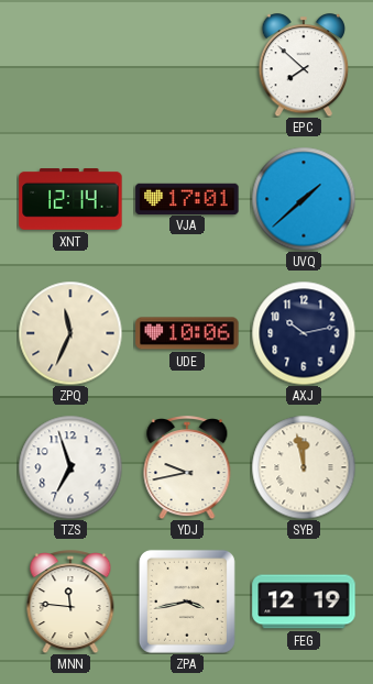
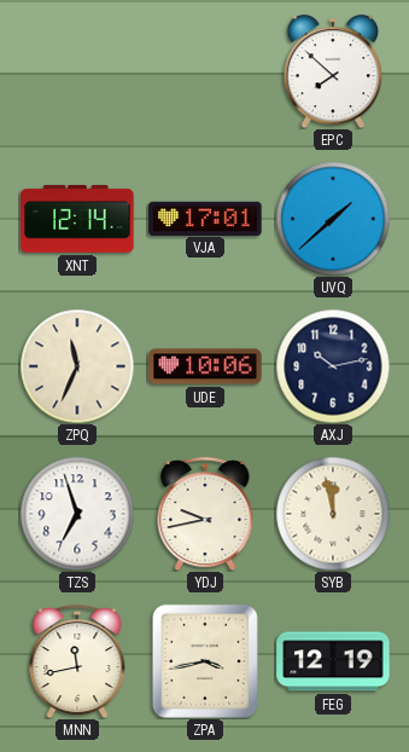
MNN: 11:46 -> 11:43
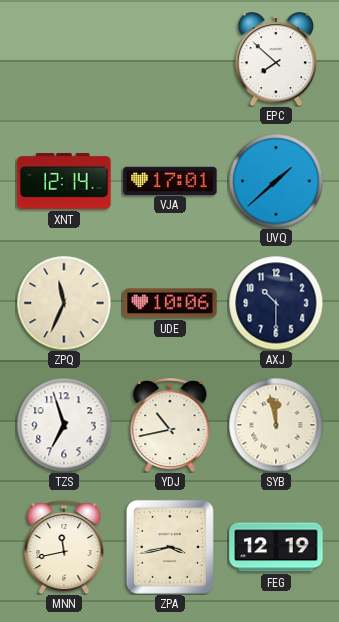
AXJ: 10:13 -> 10:30
YDJ: 9:43 -> 10:43
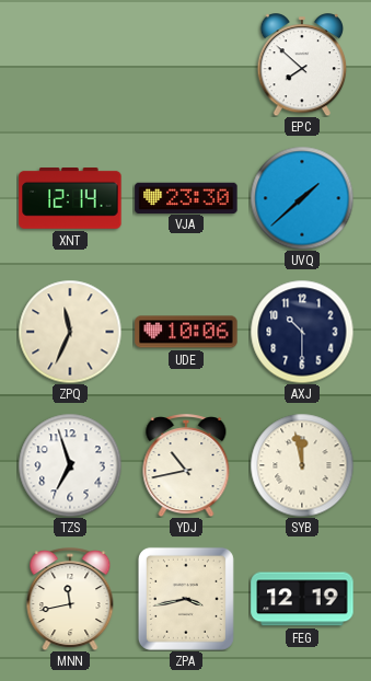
VJA: 17:01 -> 23:30
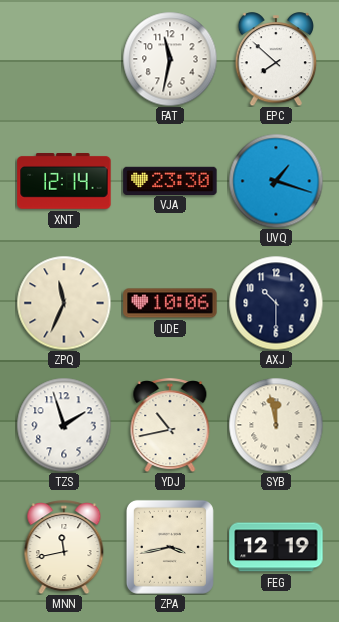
FAT: none -> 11:32
UVQ: 1:38 -> 1:18
TZS: 6:57 -> 1:57
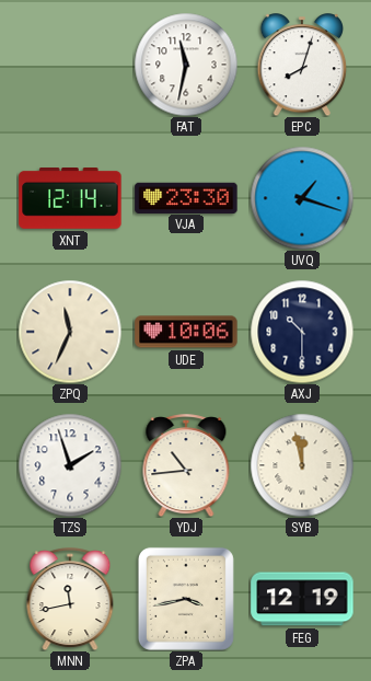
EPC: 7:52 -> 8:03
YDJ: 10:43 -> 10:44
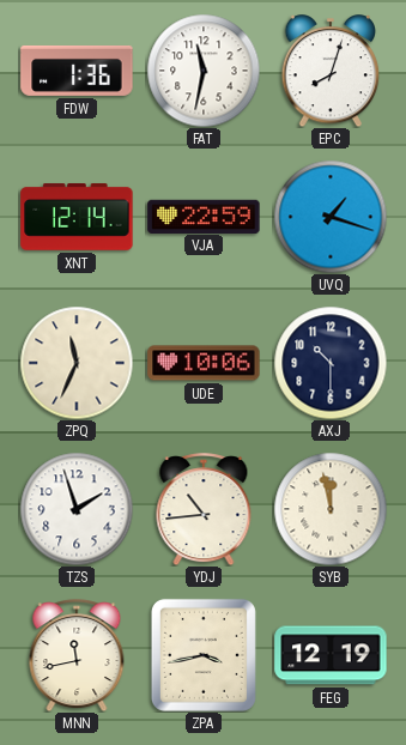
FDW: none -> 1:36
VJA: 23:30 -> 22:59
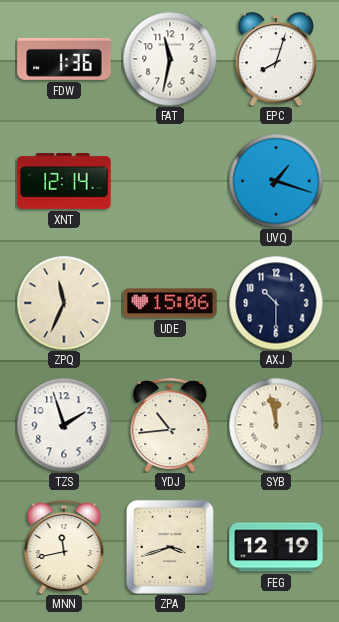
VJA: 22:59 -> none
UDE: 10:06 -> 15:06
ZPA: 3:43 -> 3:42
